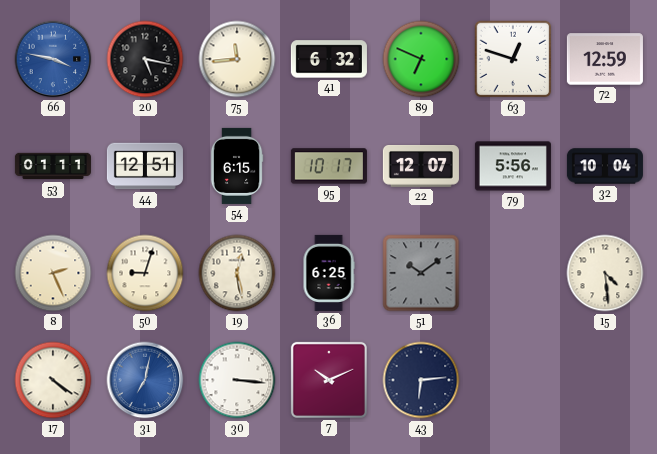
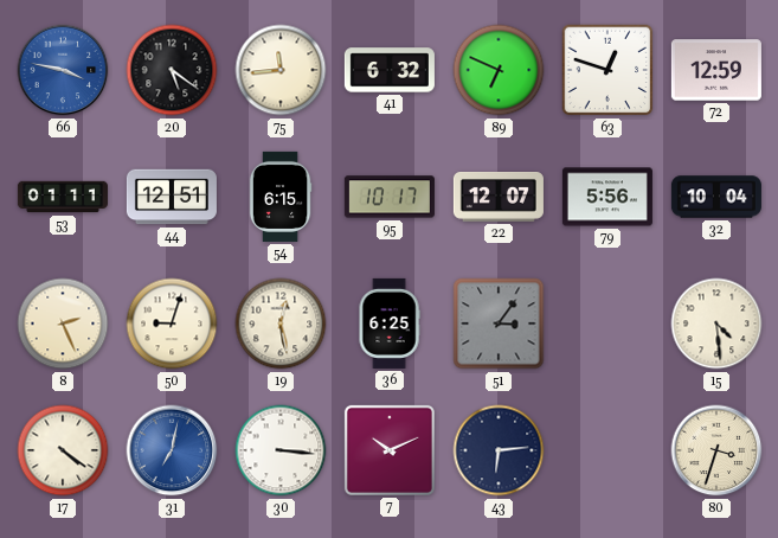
20: 5:17 -> 5:21
51: 10:09 -> 3:06
80: none -> 3:33
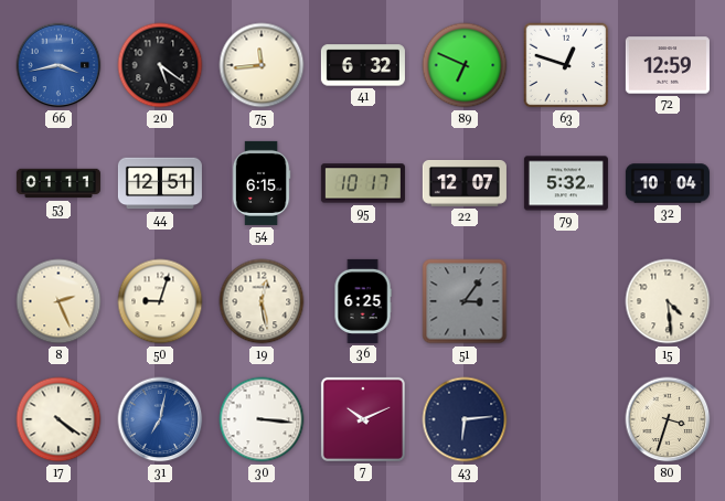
66: 3:47 -> 3:43
79: 5:56 -> 5:32
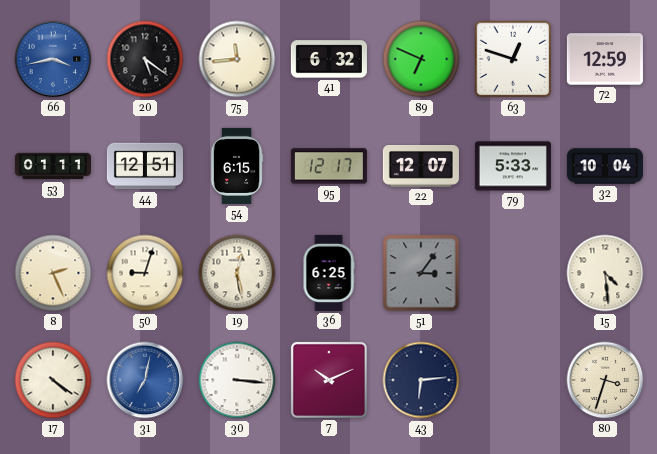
95: 10:17 -> 12:17
79: 5:32 -> 5:33
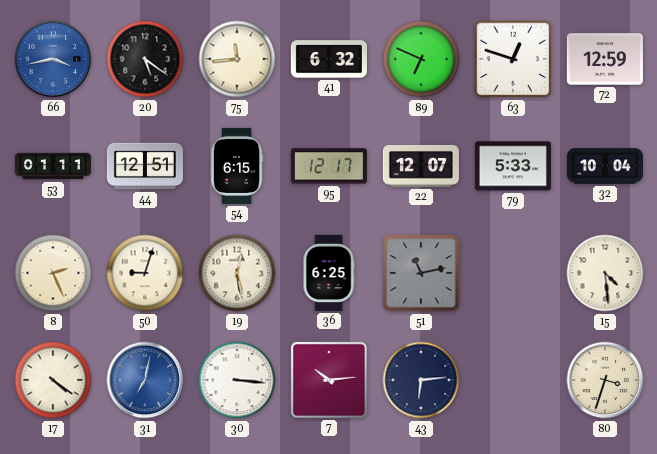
51: 3:06 -> 11:13
7: 10:11 -> 10:14
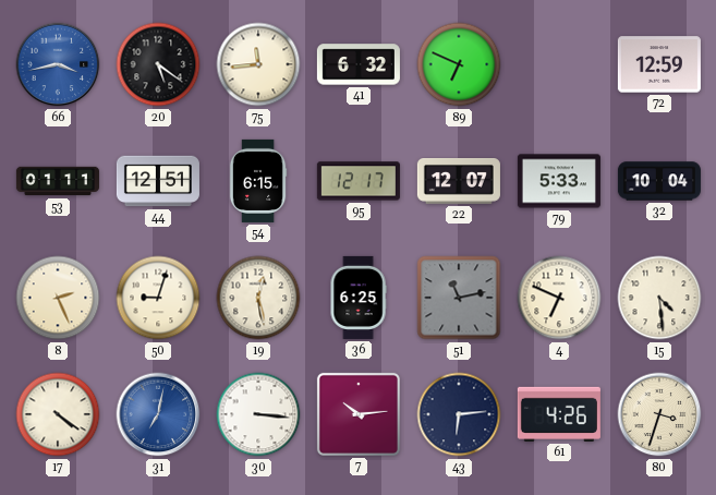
63: 12:48 -> none
4: none -> 6:49
61: none -> 4:26
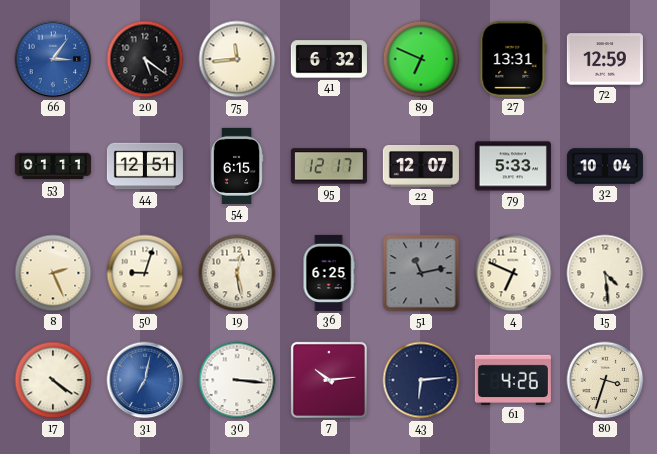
66: 3:43 -> 3:06
27: none -> 13:31
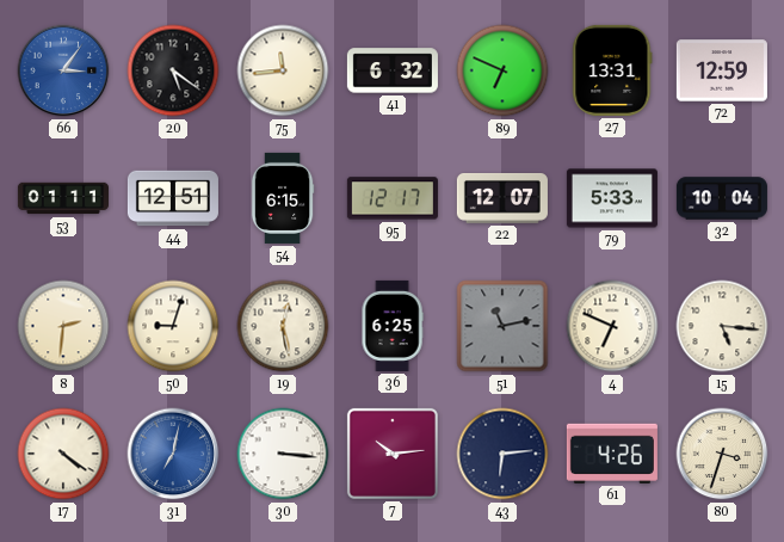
8: 2:26 -> 2:31
15: 4:29 -> 5:16
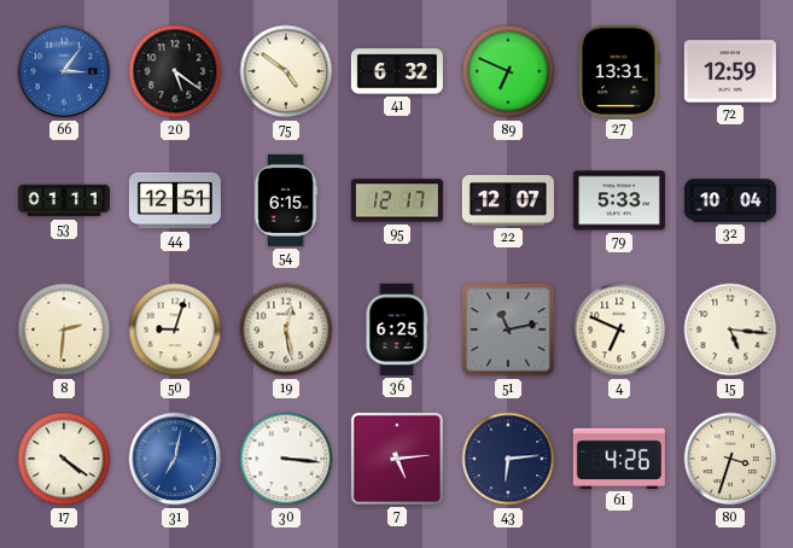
75: 11:44 -> 4:51
7: 10:14 -> 5:14
